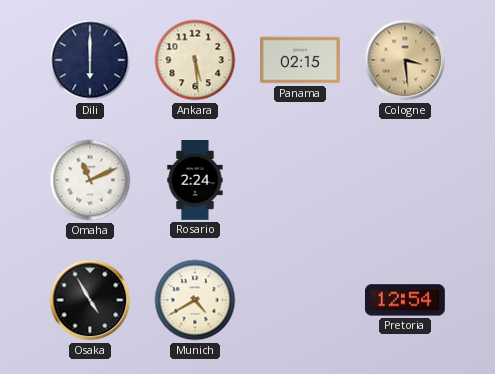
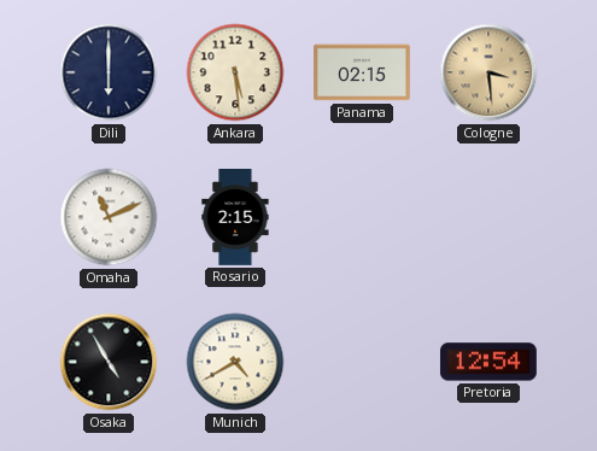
Rosario: 2:24 -> 2:15
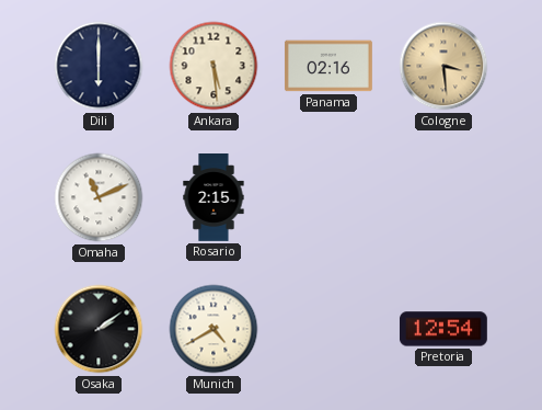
Panama: 02:15 -> 02:16
Osaka: 4:55 -> 2:09
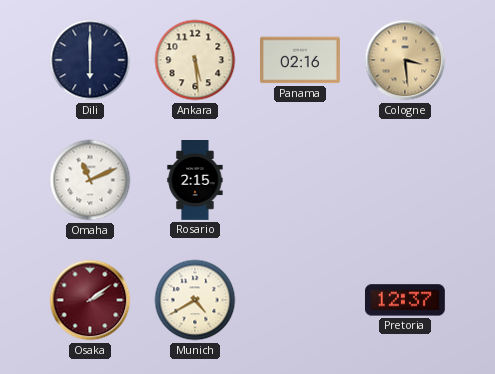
Osaka dial: black -> burgundy
Pretoria: 12:54 -> 12:37
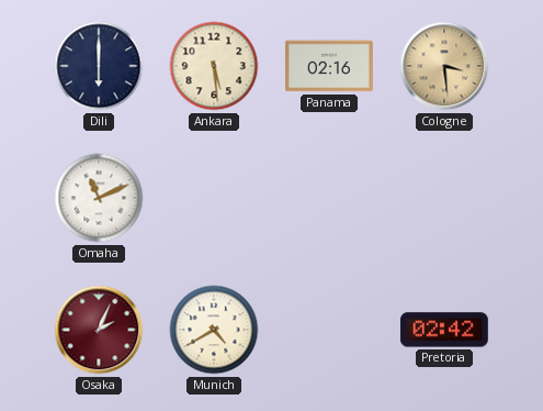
Rosario: 2:15 -> none
Osaka: 2:09 -> 2:04
Pretoria: 12:37 -> 02:42
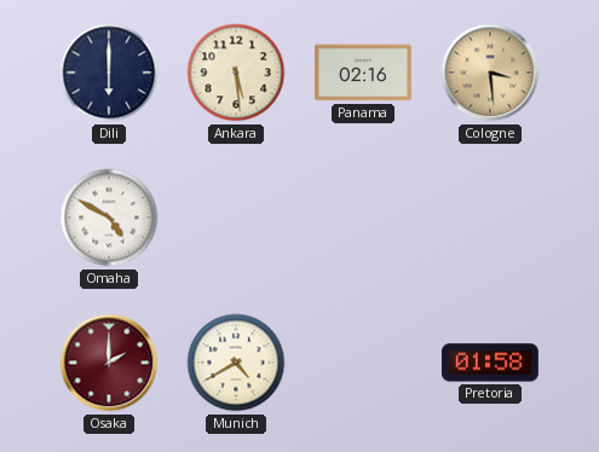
Omaha: 11:11 -> 4:50
Osaka: 2:04 -> 2:00
Pretoria: 02:42 -> 01:58
